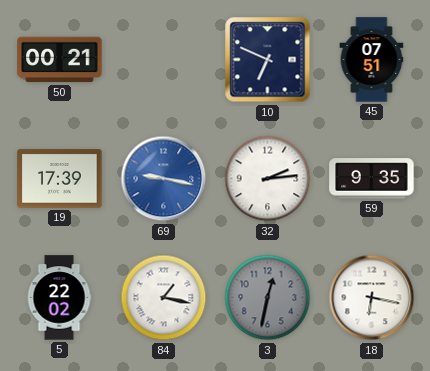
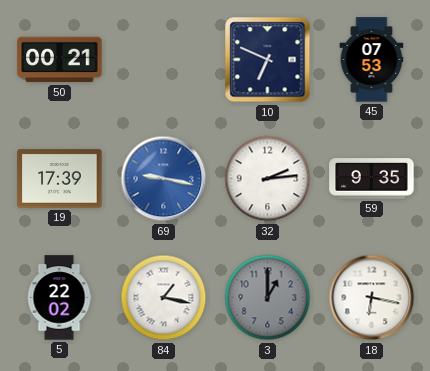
45: 07:51 -> 07:53
3: 12:32 -> 1:00
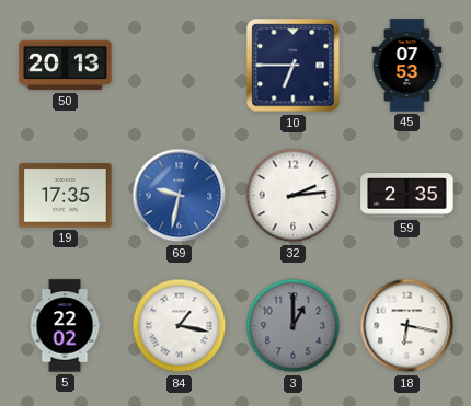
50: 00:21 -> 20:13
10: 6:49 -> 6:45
19: 17:39 -> 17:35
69: 9:17 -> 9:32
59: 9:35 -> 2:35
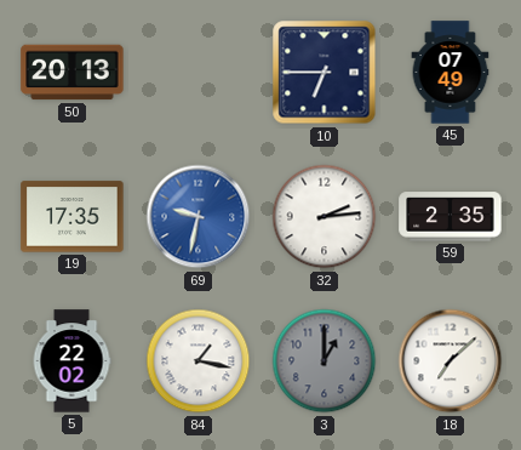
45: 07:53 -> 07:49
18: 6:17 -> 7:08
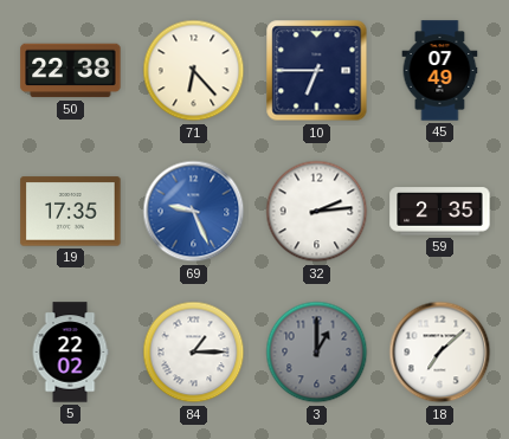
50: 20:13 -> 22:38
71: none -> 6:23
69: 9:32 -> 9:26
84: 1:17 -> 1:15
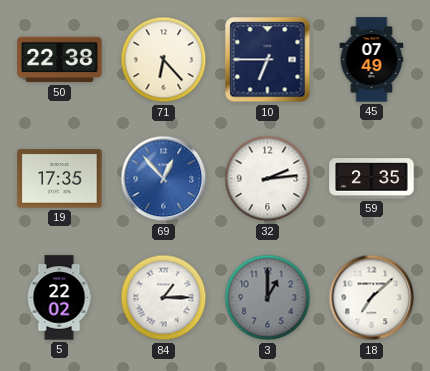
69: 9:26 -> 12:53
